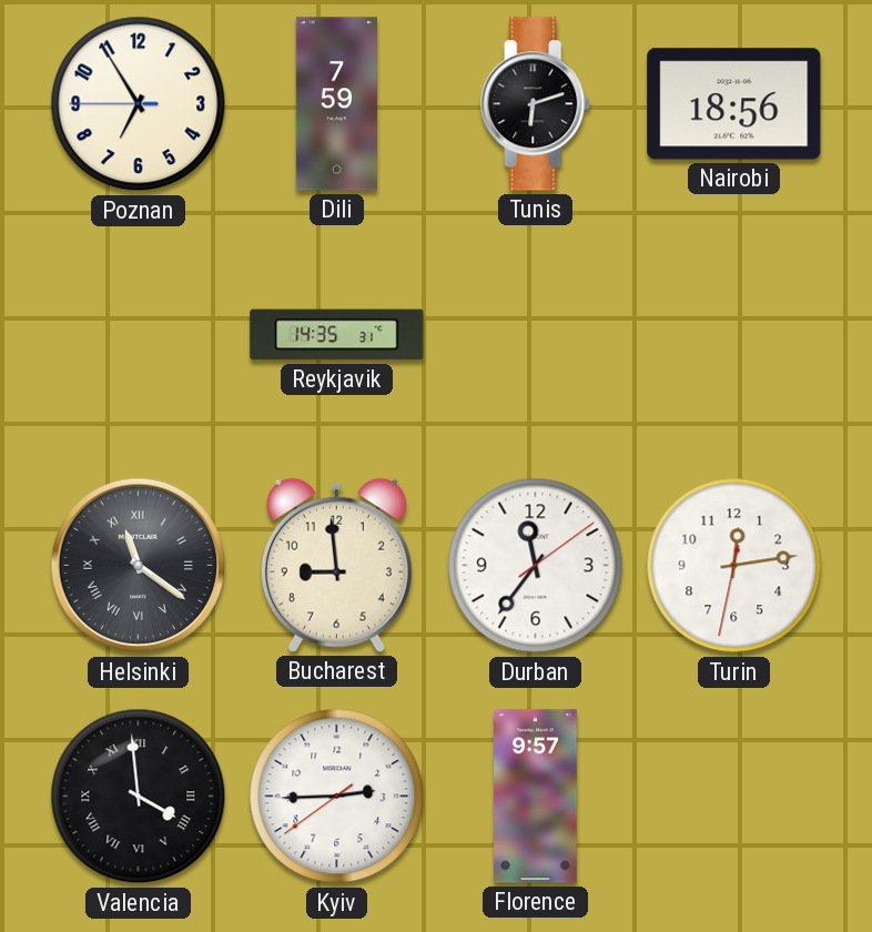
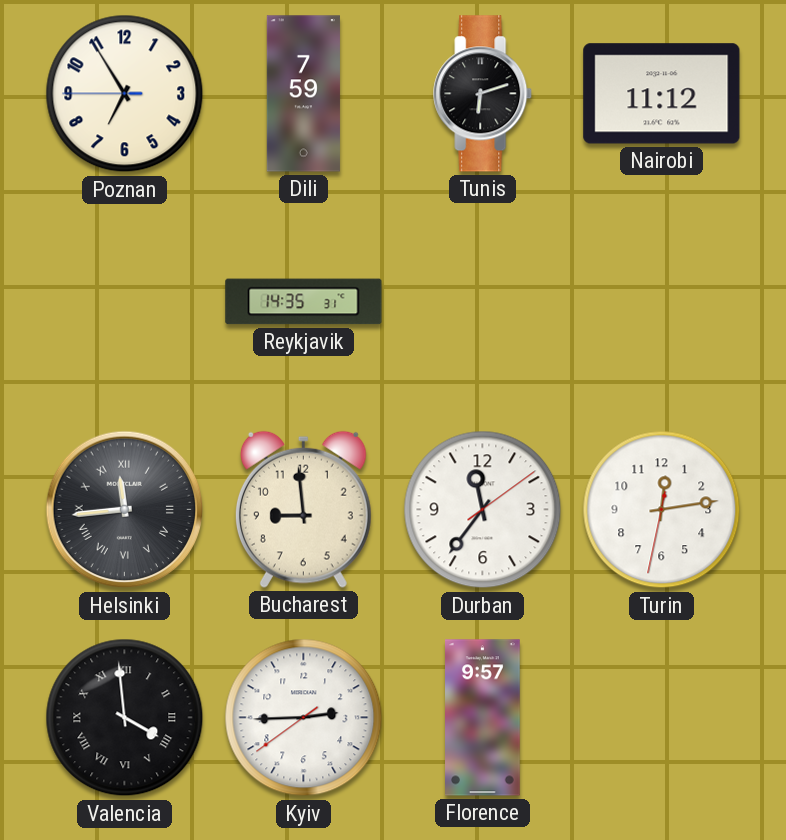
Nairobi: 18:56 -> 11:12
Helsinki: 11:21 -> 11:44
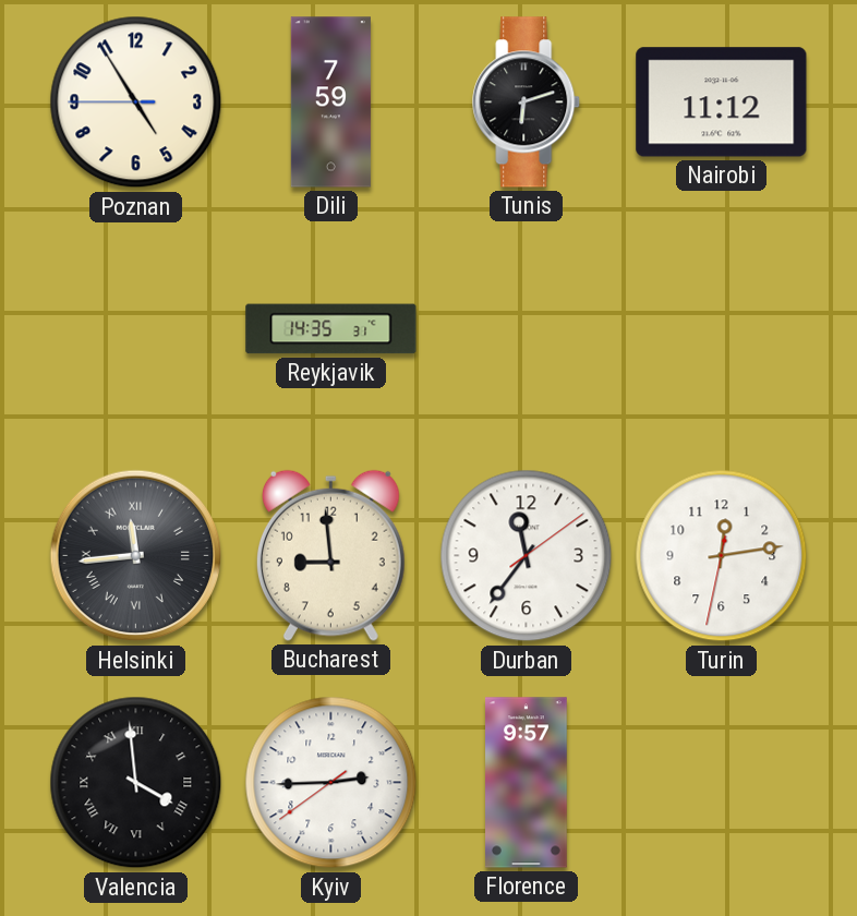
Poznan: 6:54 -> 4:54
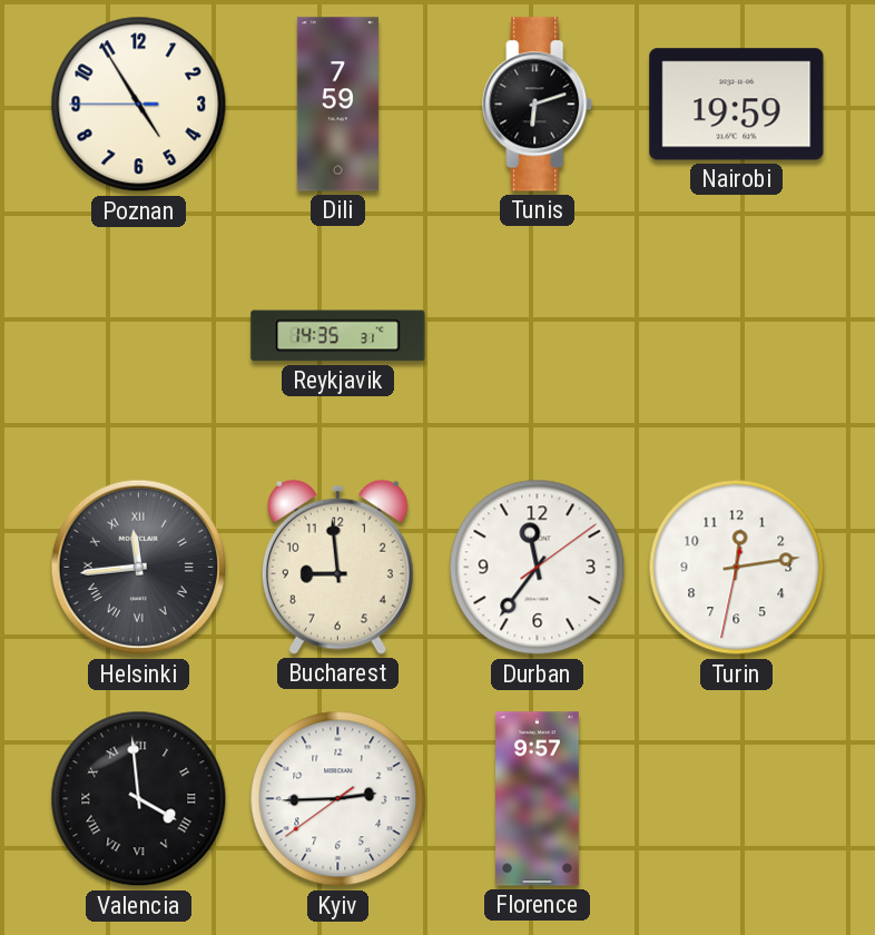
Nairobi: 11:12 -> 19:59
